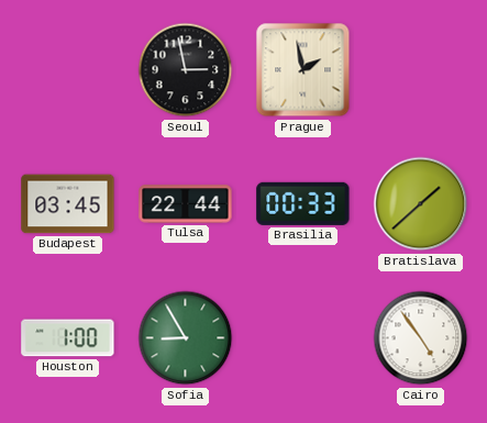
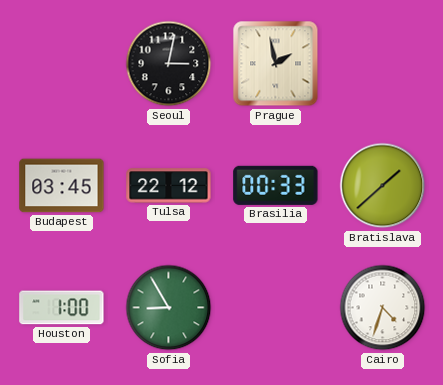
Seoul: 2:58 -> 3:02
Tulsa: 22:44 -> 22:12
Cairo: 4:54 -> 4:33
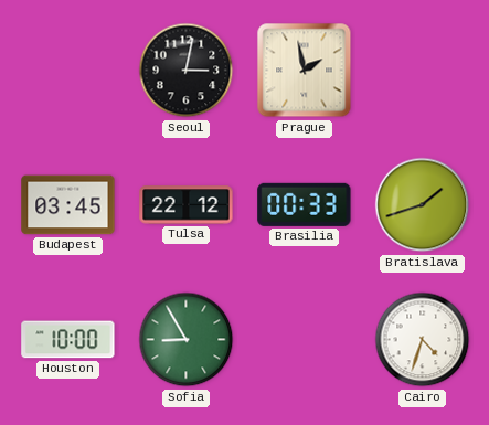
Bratislava: 1:38 -> 1:42
Houston: 1:00 -> 10:00
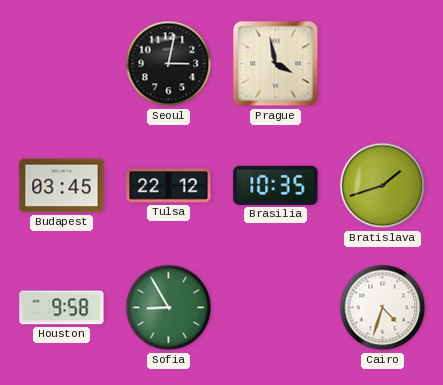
Prague: 1:58 -> 3:58
Brasilia: 00:33 -> 10:35
Houston: 10:00 -> 9:58
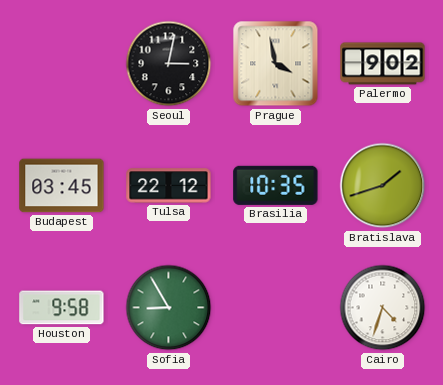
Palermo: none -> 9:02
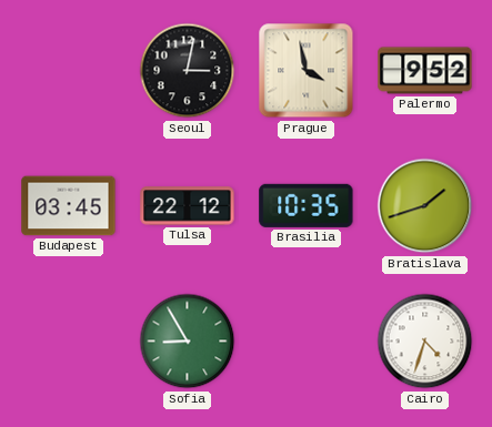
Palermo: 9:02 -> 9:52
Houston: 9:58 -> none
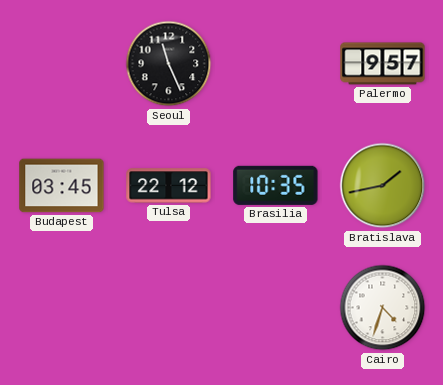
Seoul: 3:02 -> 11:26
Prague: 3:58 -> none
Palermo: 9:52 -> 9:57
Bratislava: 1:42 -> 1:43
Sofia: 8:55 -> none
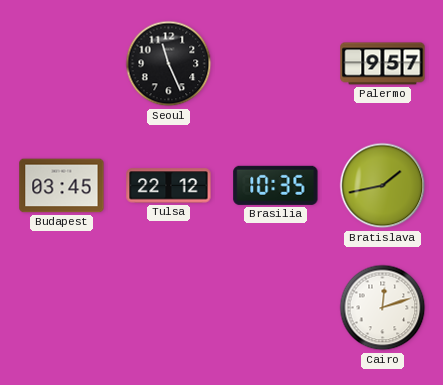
Cairo: 4:33 -> 12:12
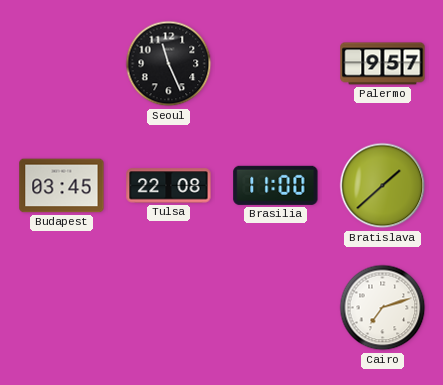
Tulsa: 22:12 -> 22:08
Brasilia: 10:35 -> 11:00
Bratislava: 1:43 -> 1:38
Cairo: 12:12 -> 7:12
